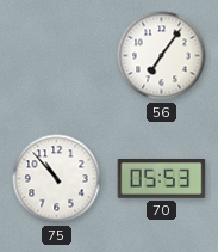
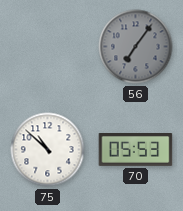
56 dial: white -> grey
75: 10:53 -> 10:52
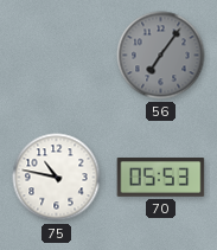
75: 10:52 -> 10:47
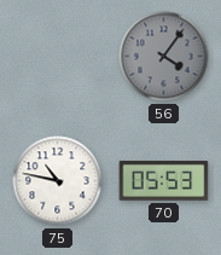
56: 7:06 -> 4:06
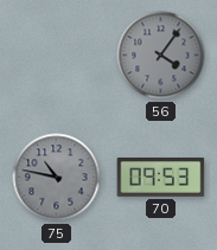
75 dial: white -> grey
70: 05:53 -> 09:53
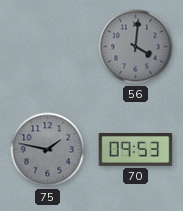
56: 4:06 -> 4:01
75: 10:47 -> 1:47
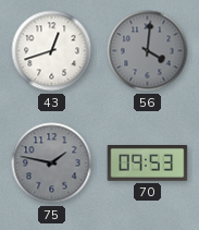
43: none -> 12:42
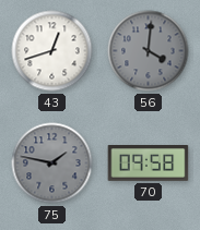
70: 09:53 -> 09:58
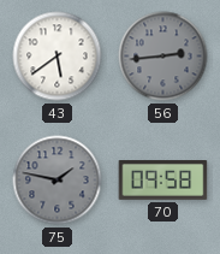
43: 12:42 -> 5:39
56: 4:01 -> 2:44
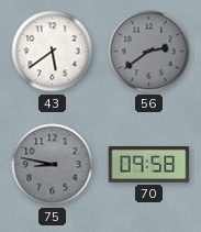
56: 2:44 -> 2:39
75: 1:47 -> 8:47
